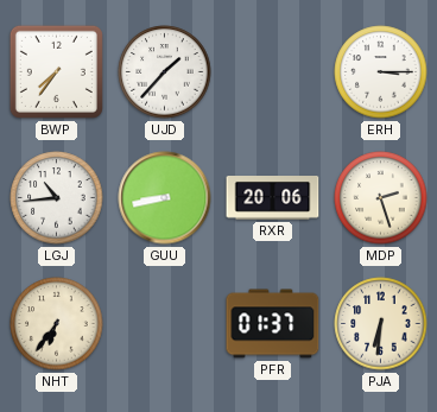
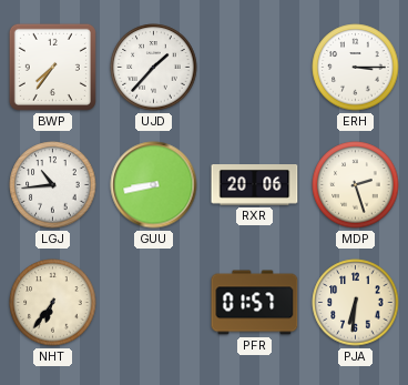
PFR: 01:37 -> 01:57
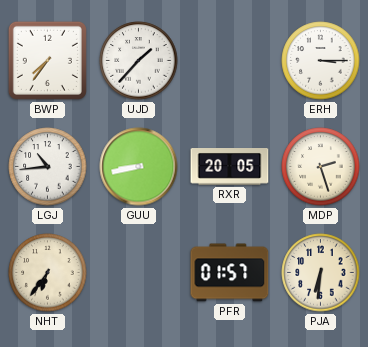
RXR: 20:06 -> 20:05
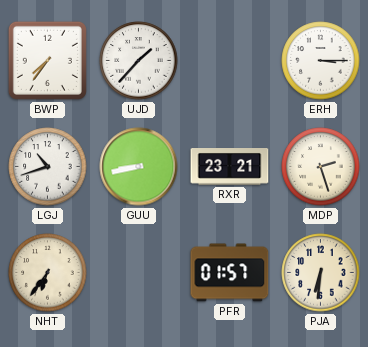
LGJ: 10:44 -> 10:42
RXR: 20:05 -> 23:21
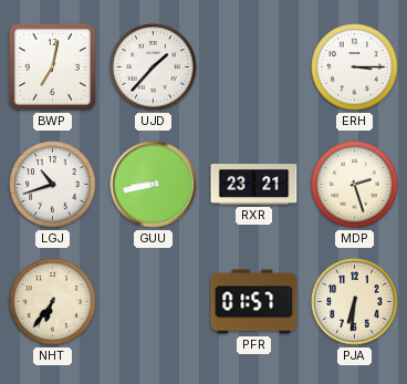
BWP: 7:36 -> 7:02
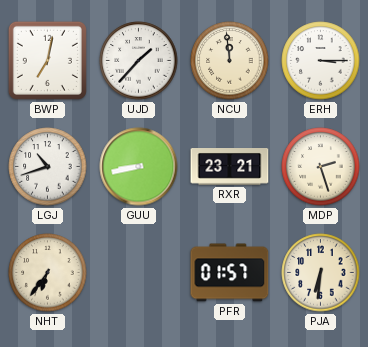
NCU: none -> 11:59
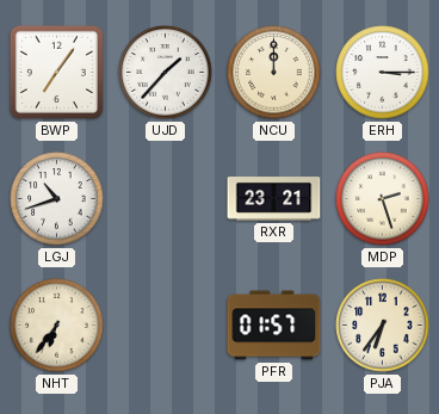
BWP: 7:02 -> 7:06
NCU: 11:59 -> 12:00
GUU: 8:43 -> none
PJA: 6:31 -> 6:36
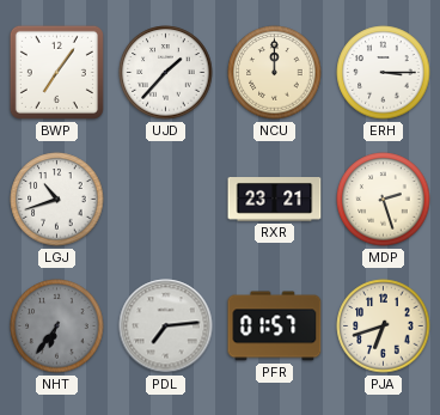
NHT dial: cream -> grey
PDL: none -> 7:14
PJA: 6:36 -> 6:42
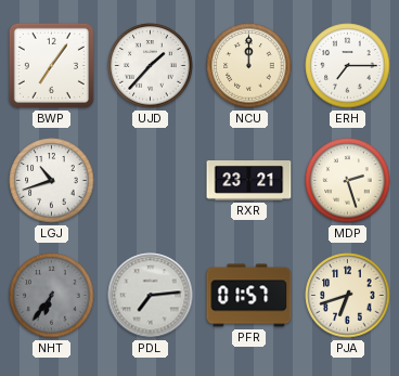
ERH: 3:15 -> 7:15
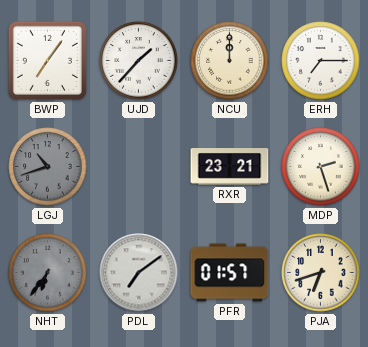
LGJ dial: white -> grey
PDL: 7:14 -> 7:09
